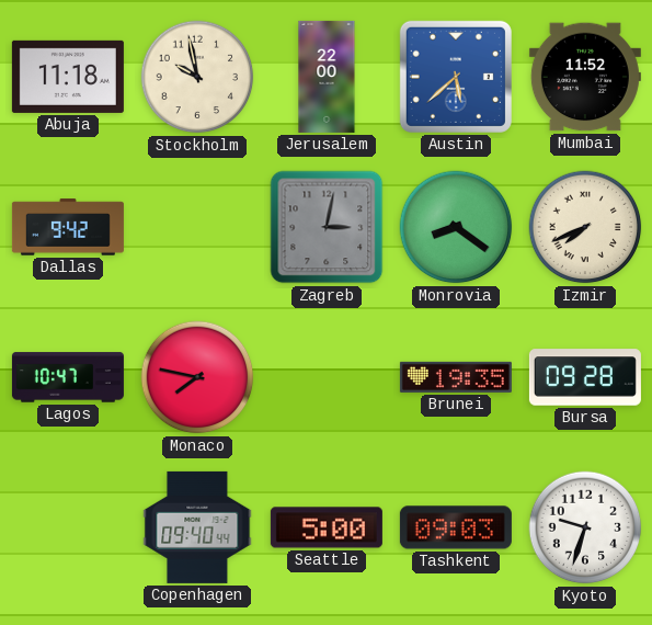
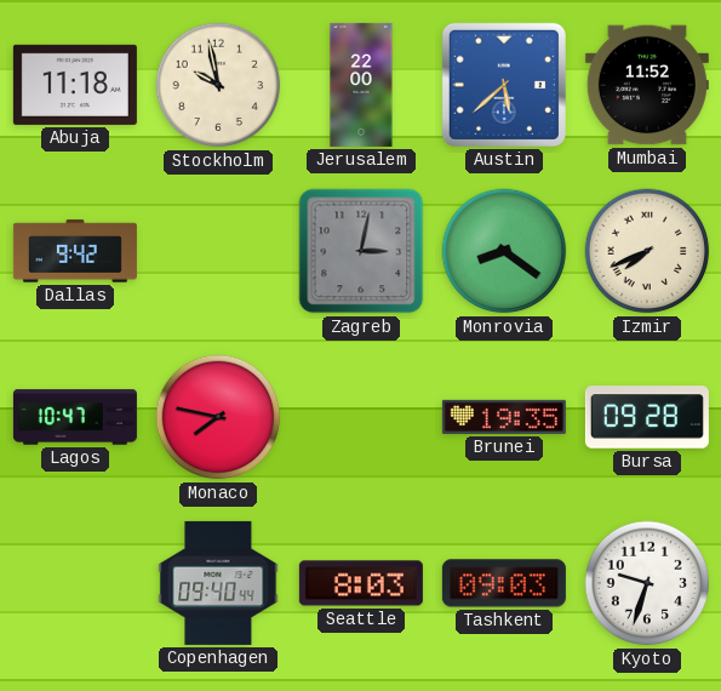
Seattle: 5:00 -> 8:03
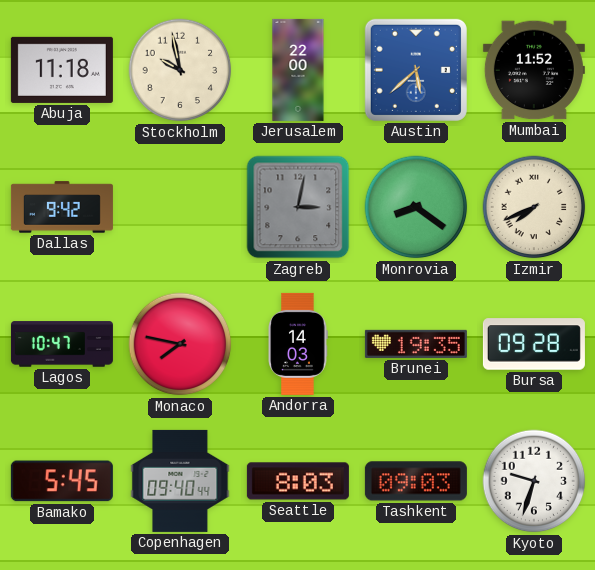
Andorra: none -> 14:03
Bamako: none -> 5:45
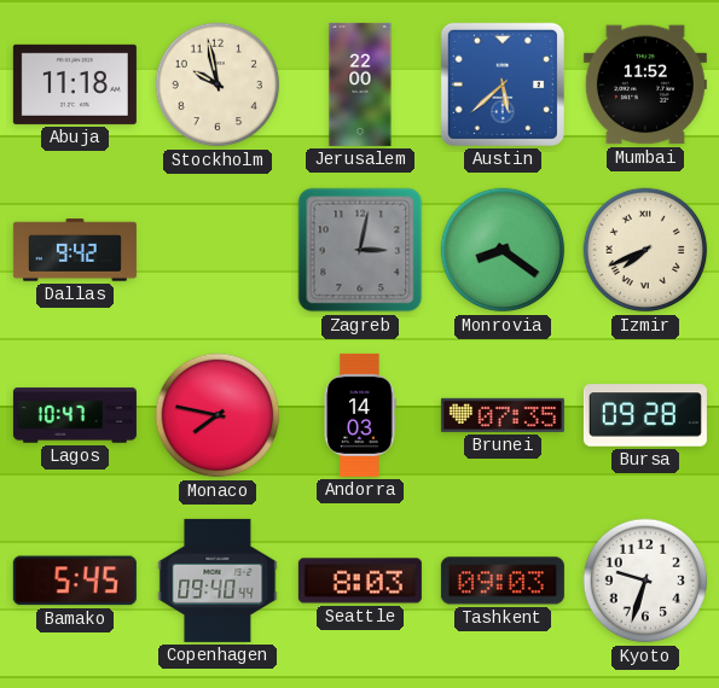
Brunei: 19:35 -> 07:35
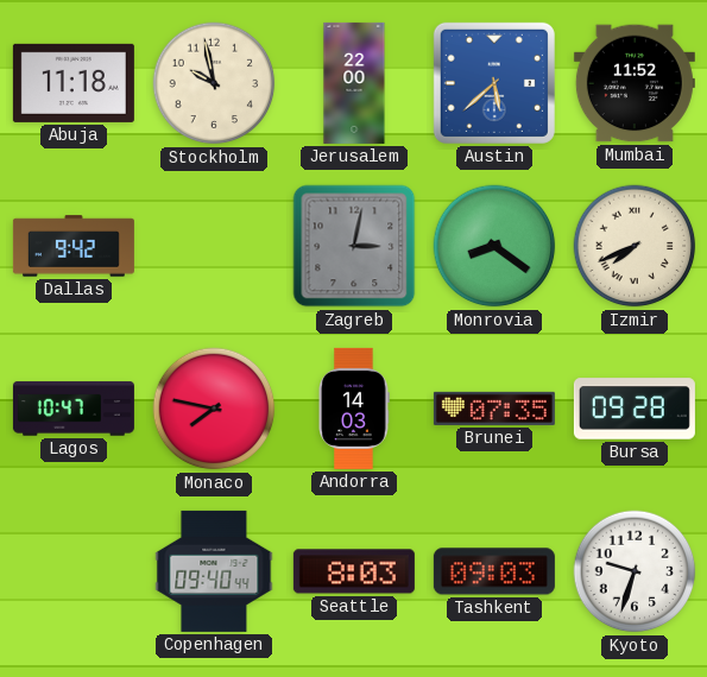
Bamako: 5:45 -> none
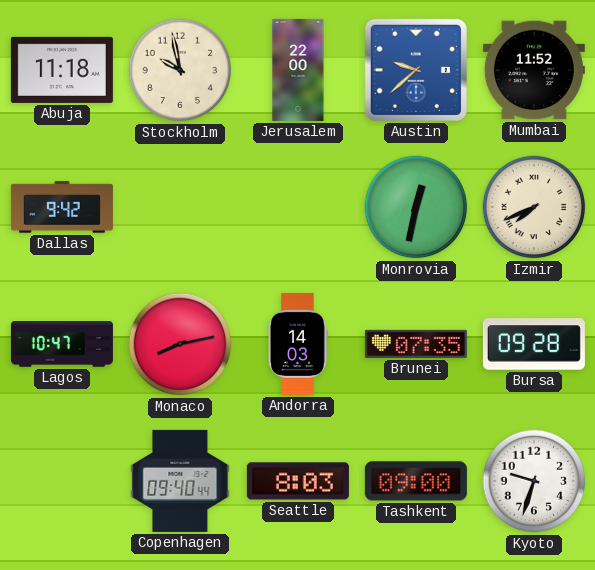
Austin: 5:38 -> 9:38
Zagreb: 3:02 -> none
Monrovia: 8:21 -> 12:32
Monaco: 7:47 -> 8:13
Tashkent: 09:03 -> 09:00
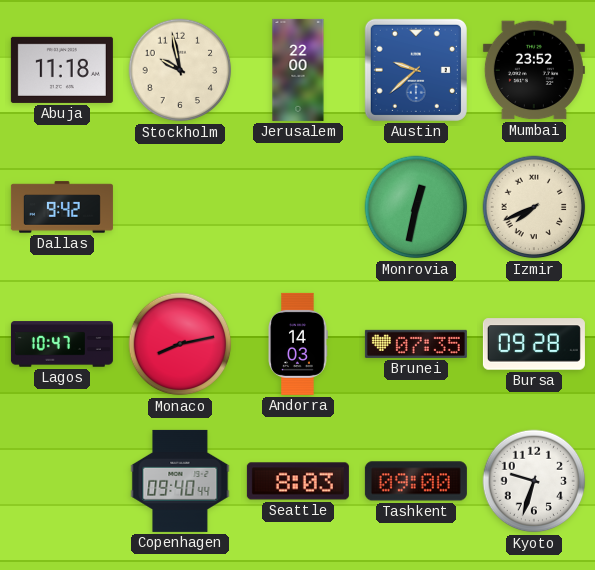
Mumbai: 11:52 -> 23:52
